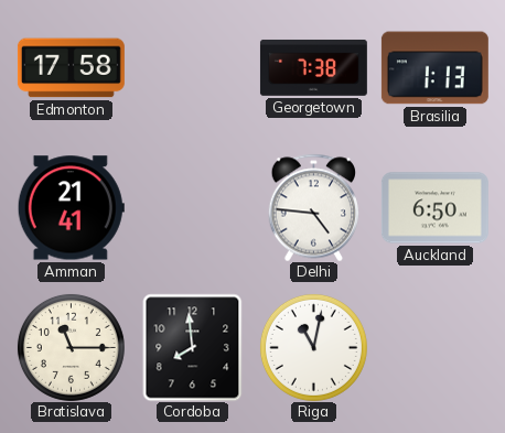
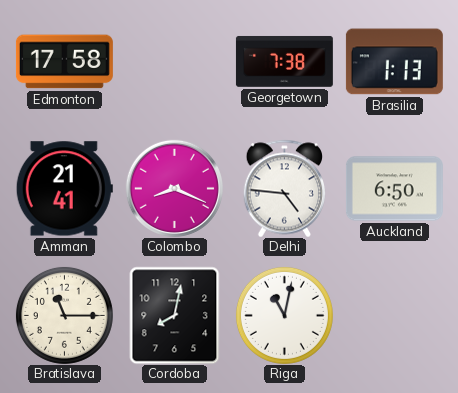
Colombo: none -> 8:19
Cordoba: 7:59 -> 8:02
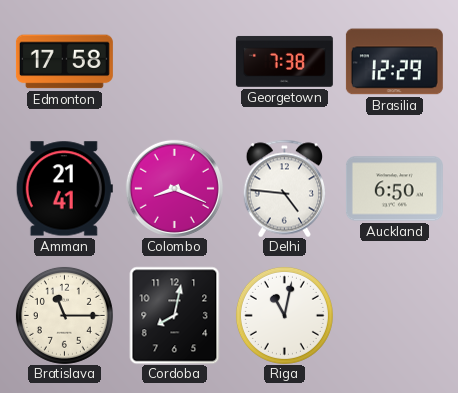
Brasilia: 1:13 -> 12:29
